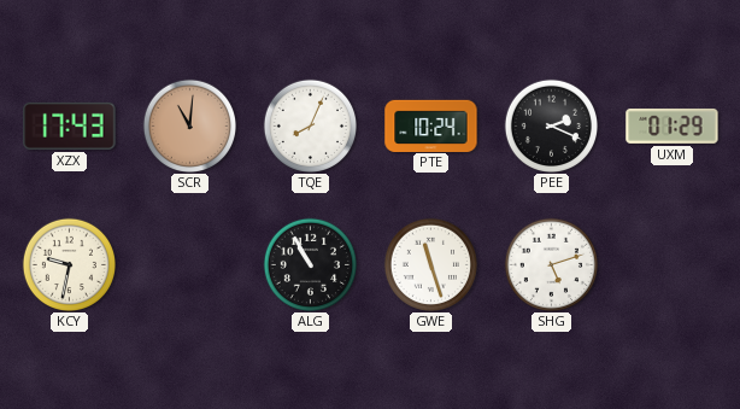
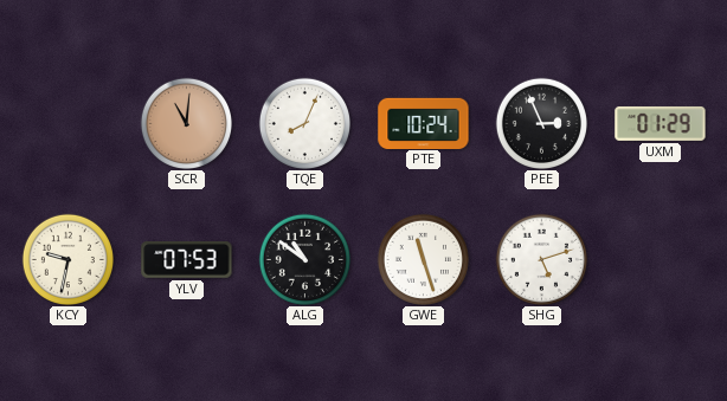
XZX: 17:43 -> none
PEE: 2:19 -> 2:56
YLV: none -> 07:53
ALG: 10:55 -> 10:51
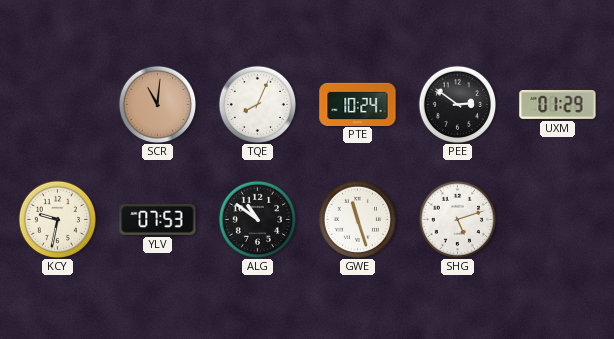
PEE: 2:56 -> 2:51
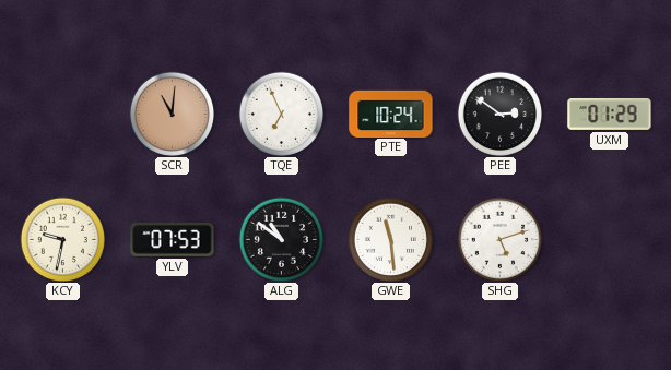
TQE: 8:04 -> 6:56
GWE: 11:27 -> 11:29
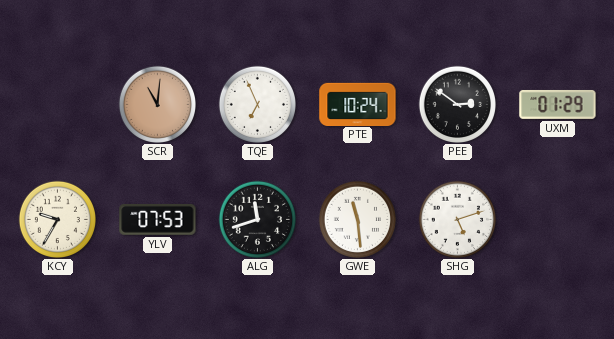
KCY: 9:32 -> 9:35
ALG: 10:51 -> 11:42
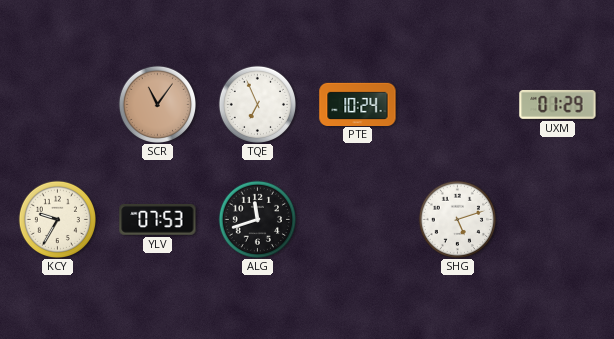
SCR: 11:01 -> 11:06
PEE: 2:51 -> none
GWE: 11:29 -> none
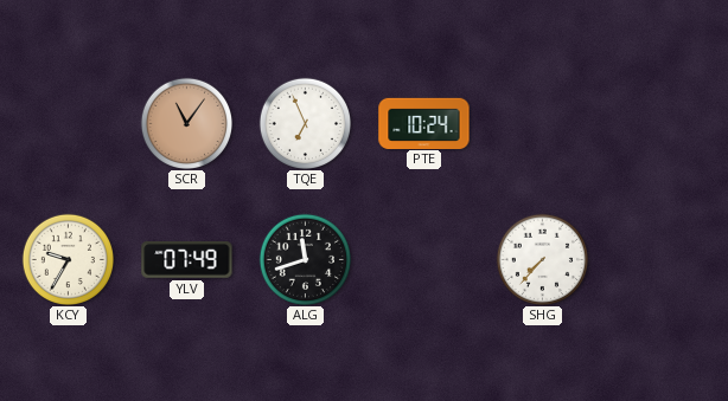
UXM: 01:29 -> none
YLV: 07:53 -> 07:49
SHG: 5:12 -> 7:37
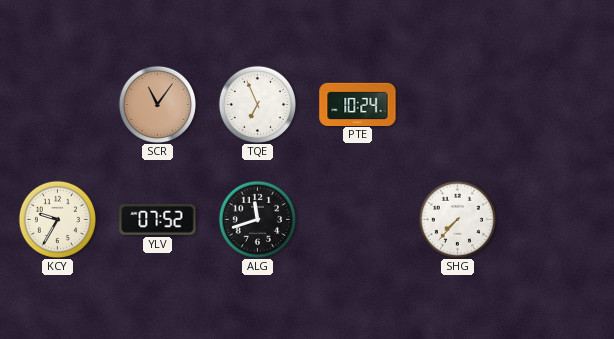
YLV: 07:49 -> 07:52
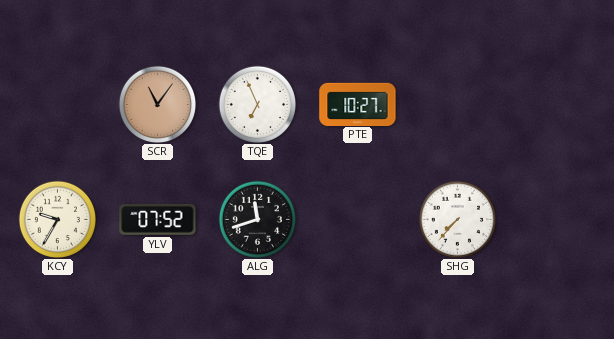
PTE: 10:24 -> 10:27
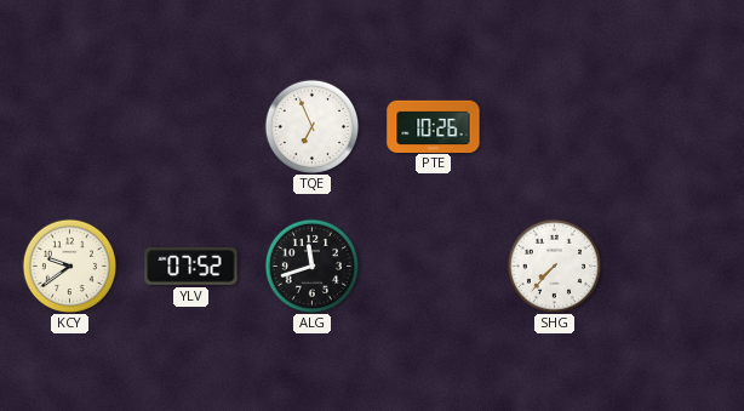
SCR: 11:06 -> none
PTE: 10:27 -> 10:26
KCY: 9:35 -> 9:39
